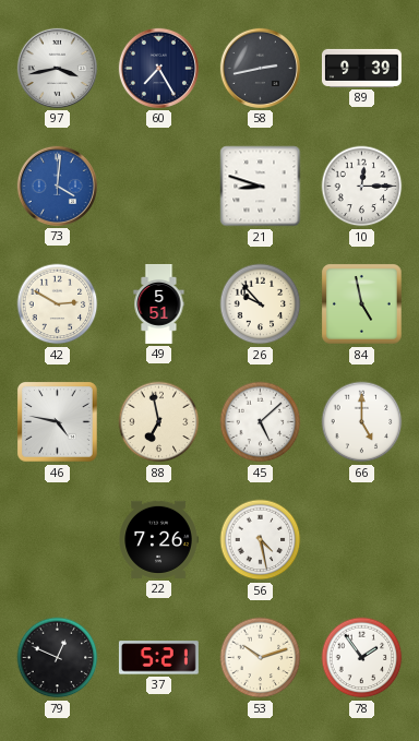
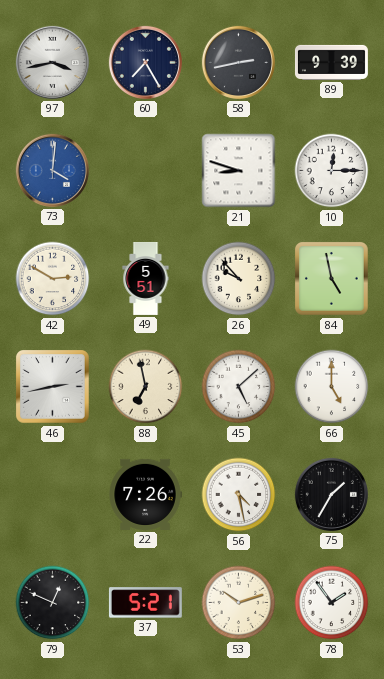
46: 4:47 -> 2:43
75: none -> 1:35
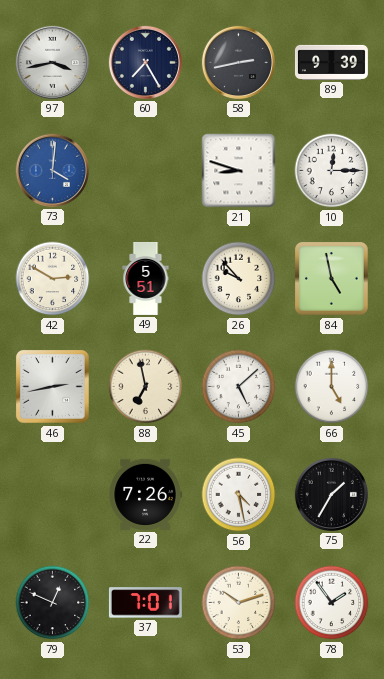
37: 5:21 -> 7:01
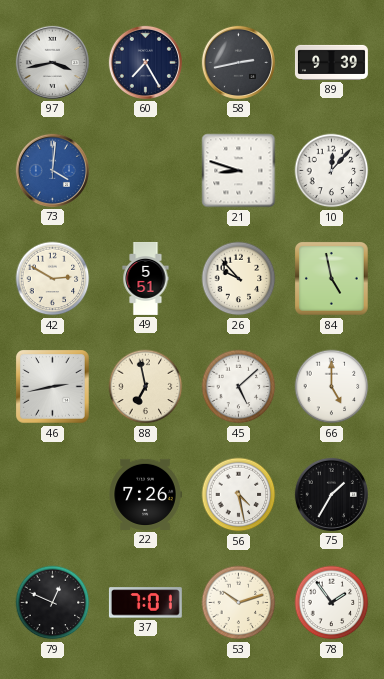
10: 12:15 -> 12:07
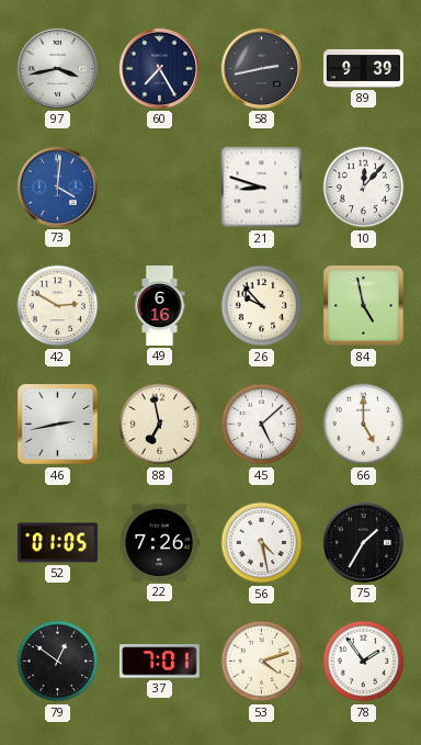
49: 5:51 -> 6:16
52: none -> 01:05
79: 12:49 -> 12:51
53: 10:12 -> 4:12
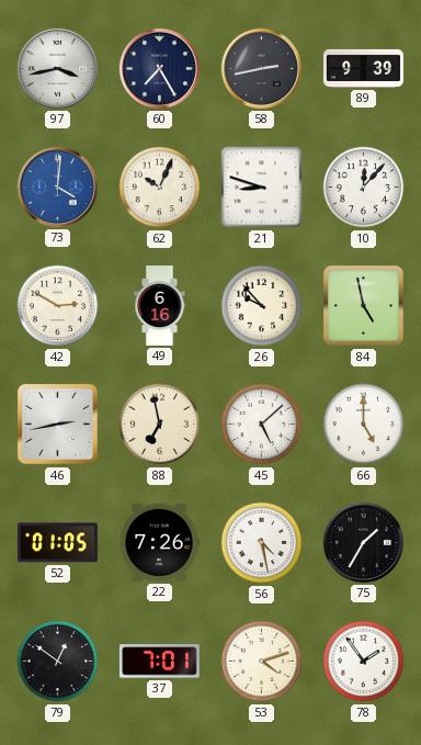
62: none -> 10:04
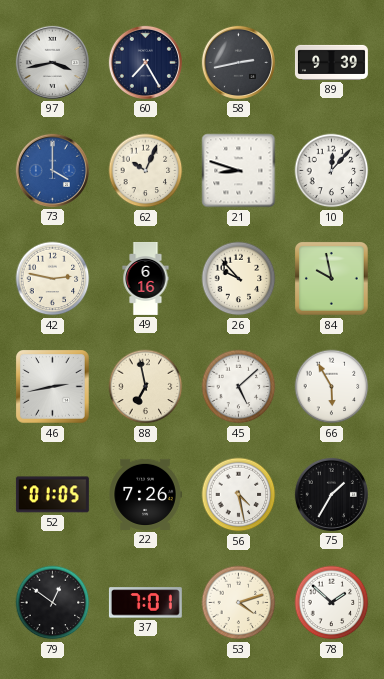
73: 4:01 -> 4:00
42: 2:50 -> 2:47
84: 4:58 -> 9:58
66: 5:00 -> 5:55
78: 1:54 -> 1:52
